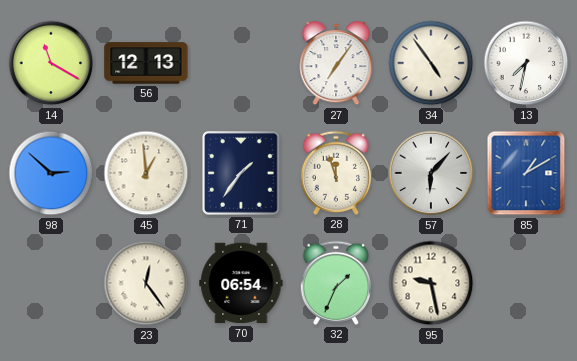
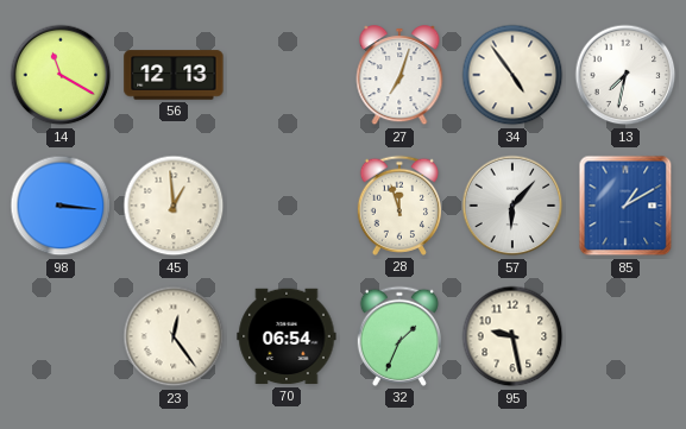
27: 7:06 -> 7:03
98: 2:52 -> 3:16
71: 1:36 -> none
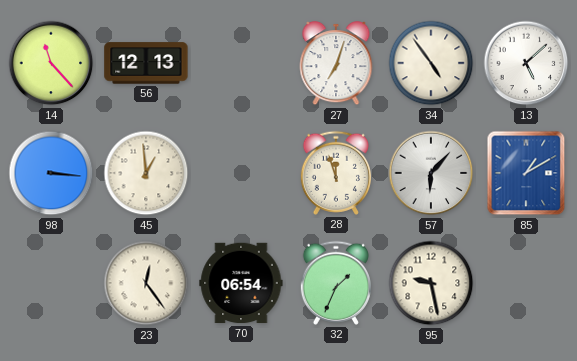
14: 11:20 -> 11:23
13: 7:32 -> 5:08
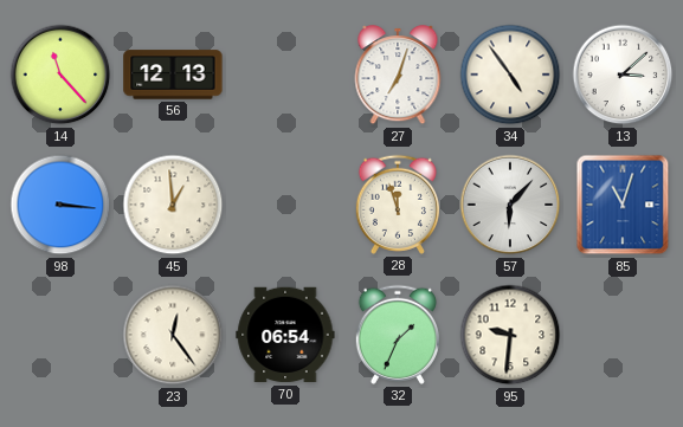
13: 5:08 -> 3:08
85: 1:10 -> 11:03
95: 9:28 -> 9:31
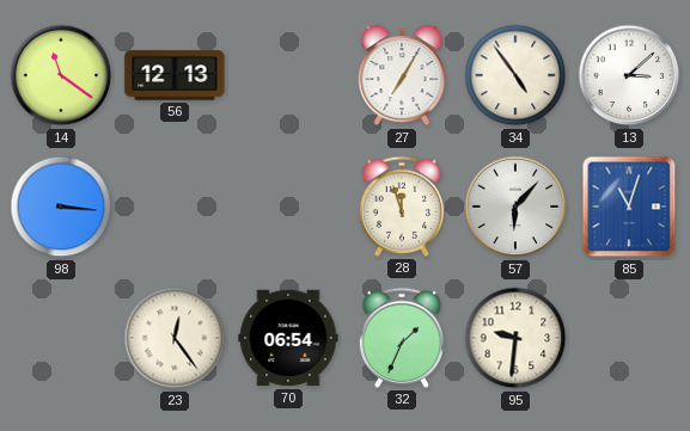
14: 11:23 -> 11:21
27: 7:03 -> 7:05
45: 12:59 -> none
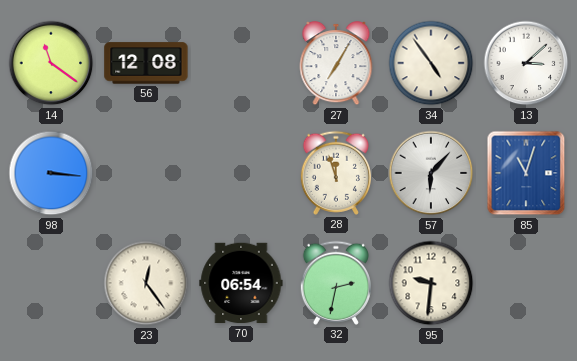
56: 12:13 -> 12:08
32: 1:34 -> 2:32
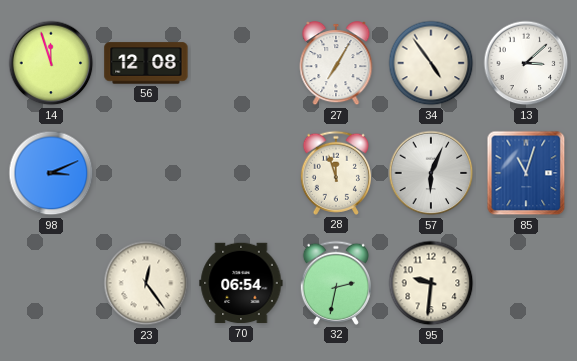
14: 11:21 -> 11:57
98: 3:16 -> 3:11
57: 6:07 -> 6:04
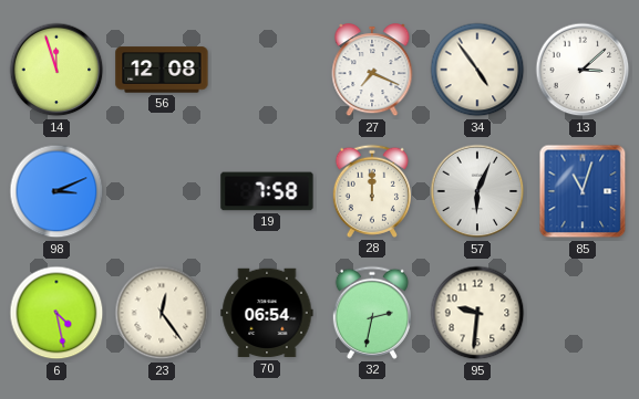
27: 7:05 -> 7:19
19: none -> 7:58
28: 11:57 -> 12:00
6: none -> 4:28
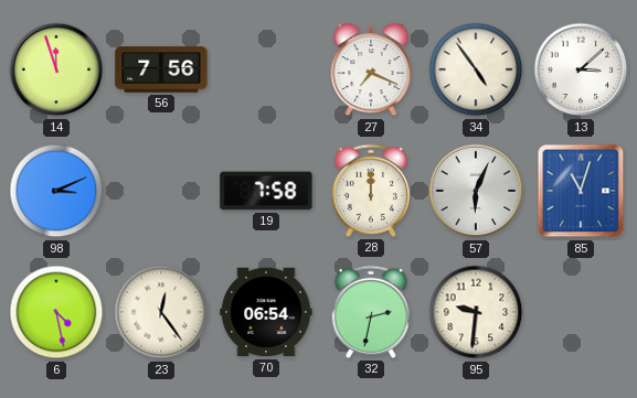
56: 12:08 -> 7:56
